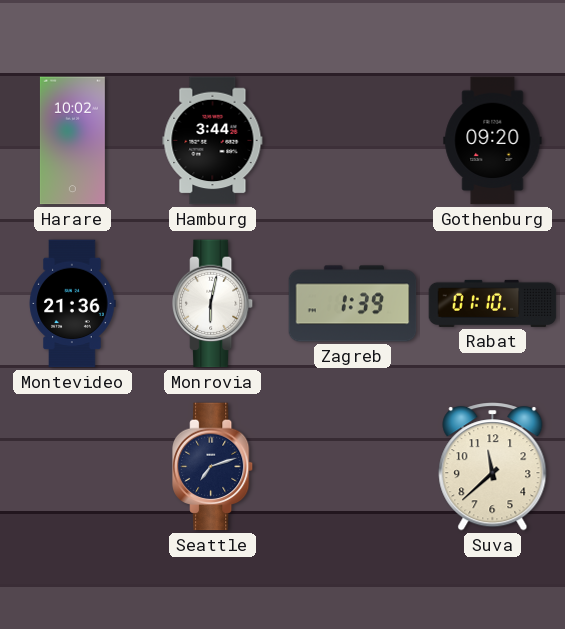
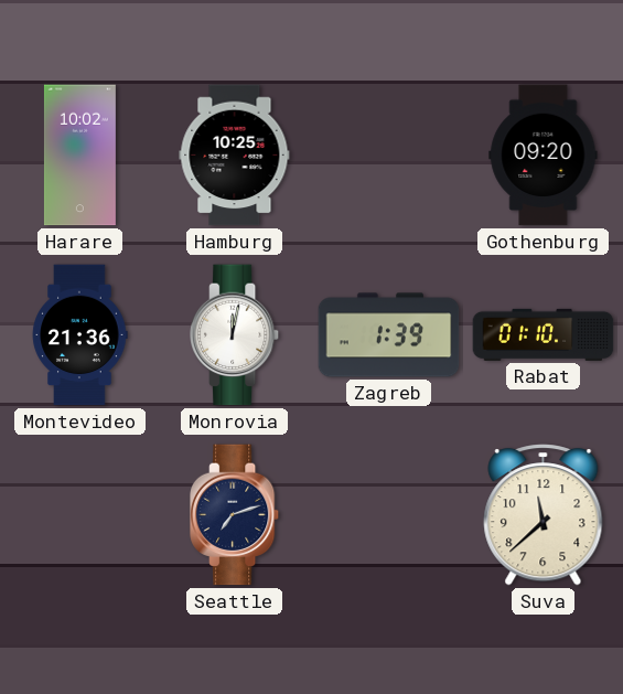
Hamburg: 3:44 -> 10:25
Monrovia: 6:02 -> 12:02
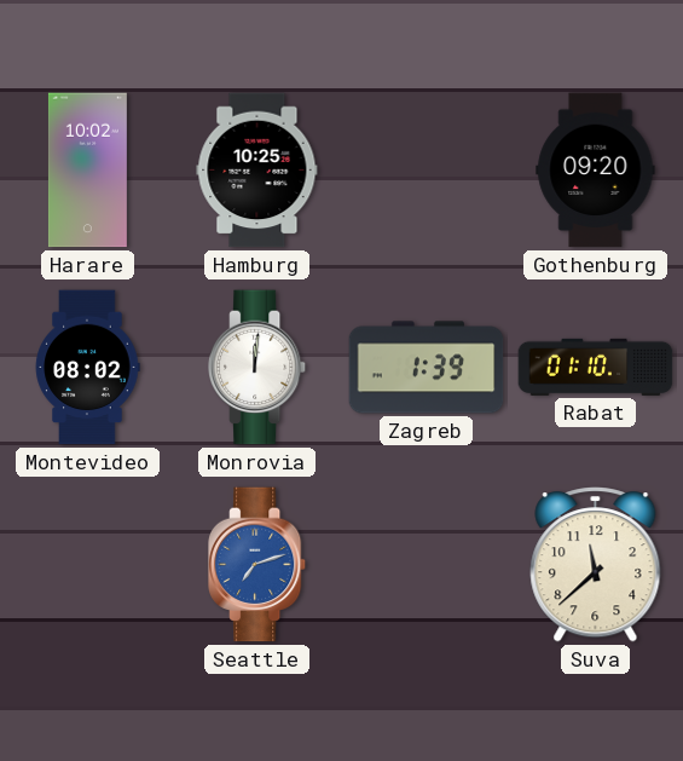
Montevideo: 21:36 -> 08:02
Monrovia: 12:02 -> 12:01
Seattle dial: navy -> blue
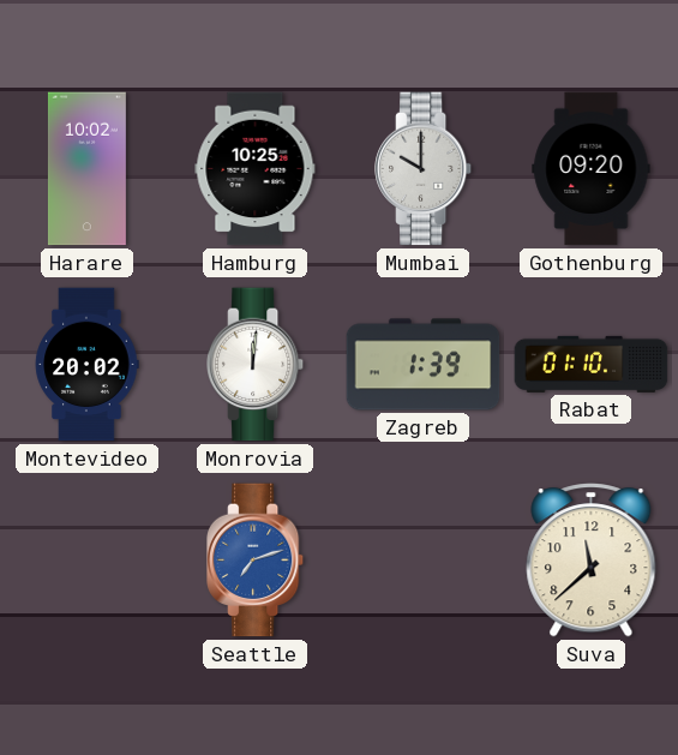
Mumbai: none -> 10:00
Montevideo: 08:02 -> 20:02
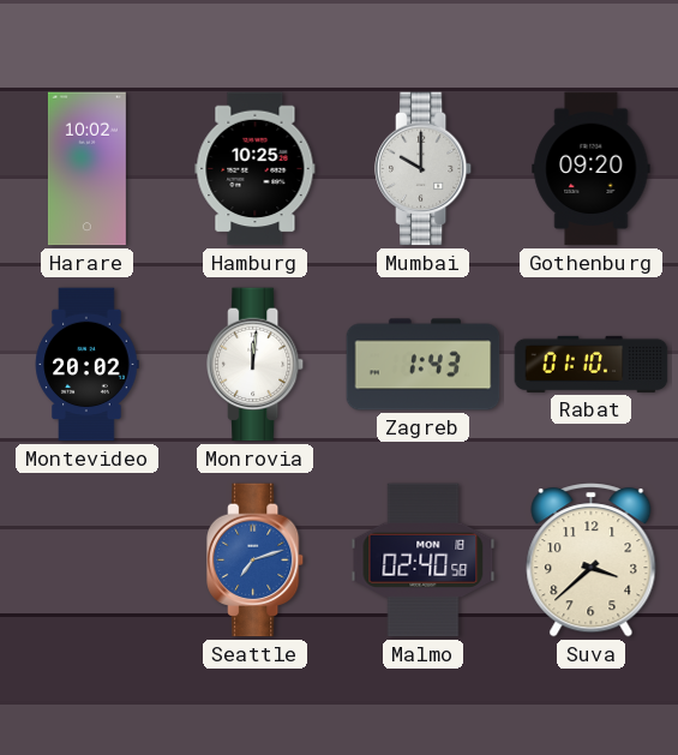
Zagreb: 1:39 -> 1:43
Malmo: none -> 02:40
Suva: 11:38 -> 3:38
